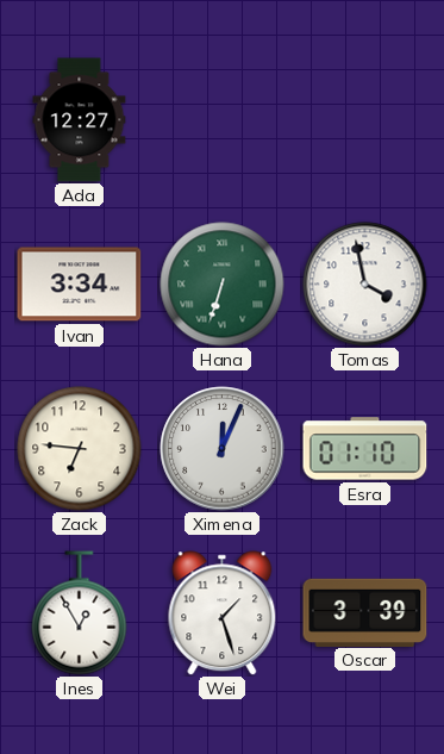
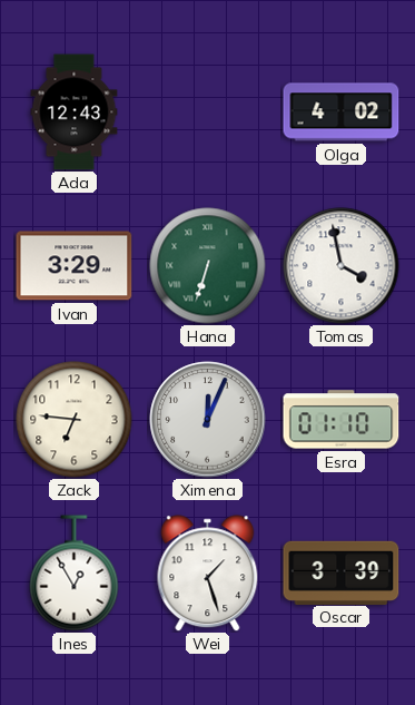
Ada: 12:27 -> 12:43
Olga: none -> 4:02
Ivan: 3:34 -> 3:29
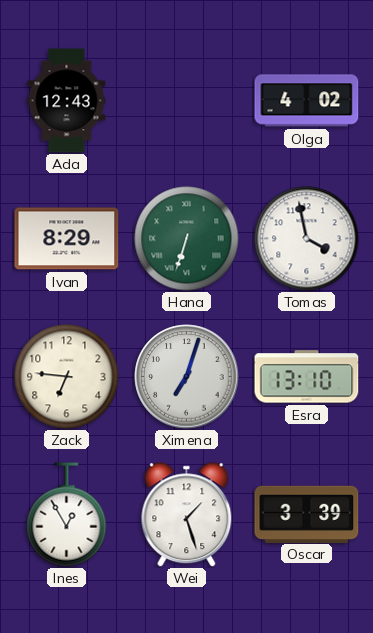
Ivan: 3:29 -> 8:29
Ximena: 12:04 -> 7:03
Esra: 01:10 -> 13:10
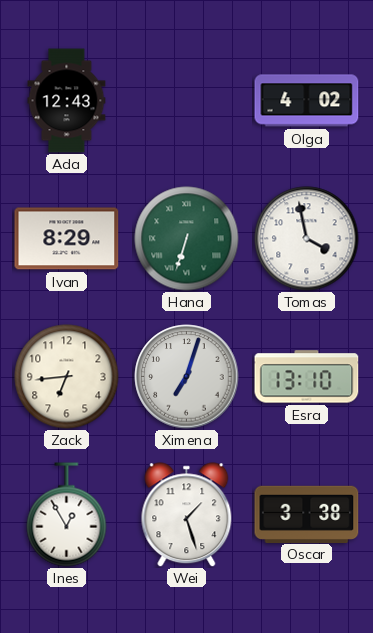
Zack: 6:46 -> 6:44
Oscar: 3:39 -> 3:38
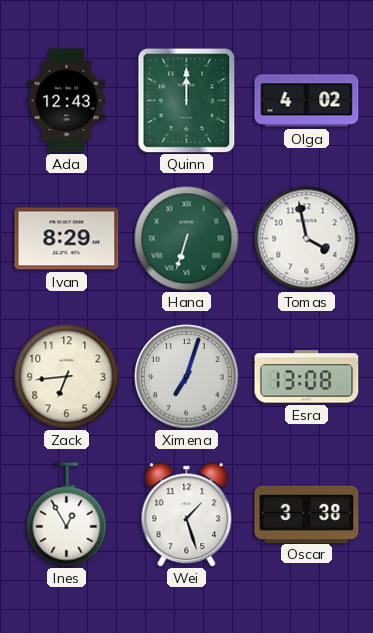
Quinn: none -> 12:00
Esra: 13:10 -> 13:08
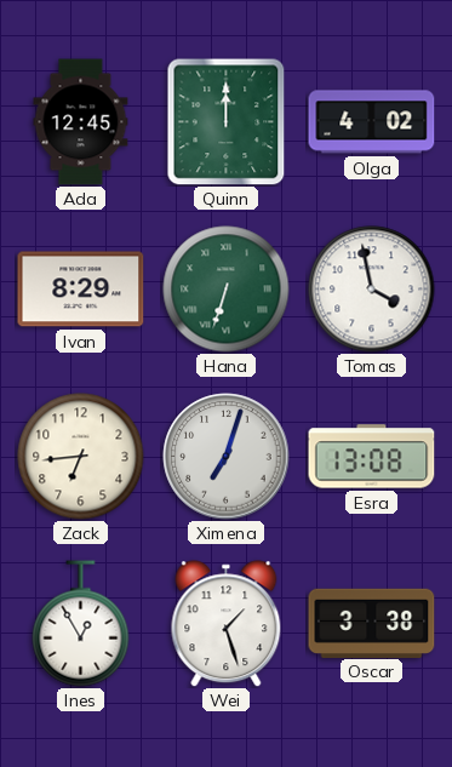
Ada: 12:43 -> 12:45
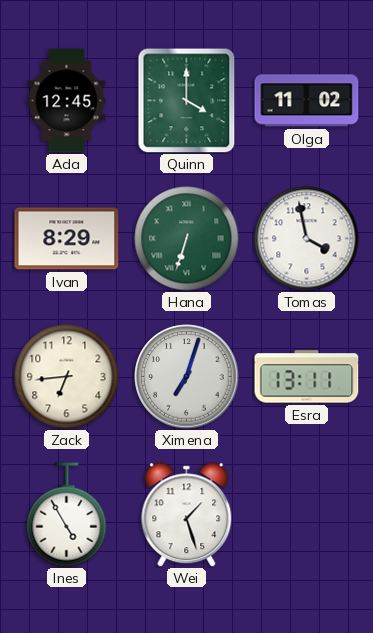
Quinn: 12:00 -> 4:00
Olga: 4:02 -> 11:02
Esra: 13:08 -> 13:11
Ines: 12:55 -> 4:55
Oscar: 3:38 -> none
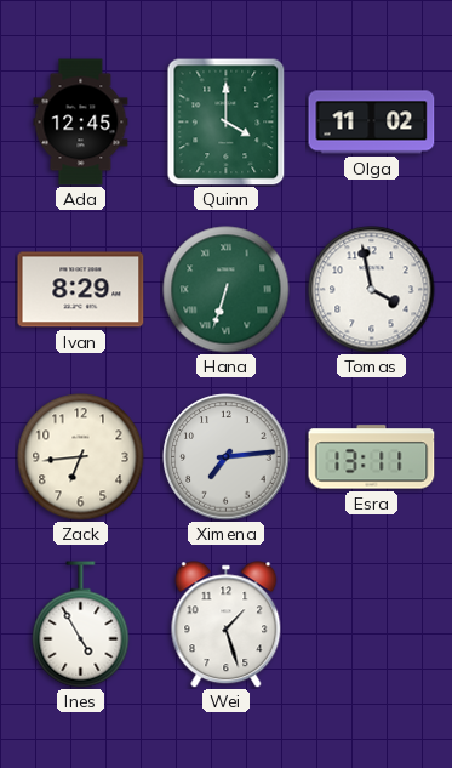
Ximena: 7:03 -> 7:14
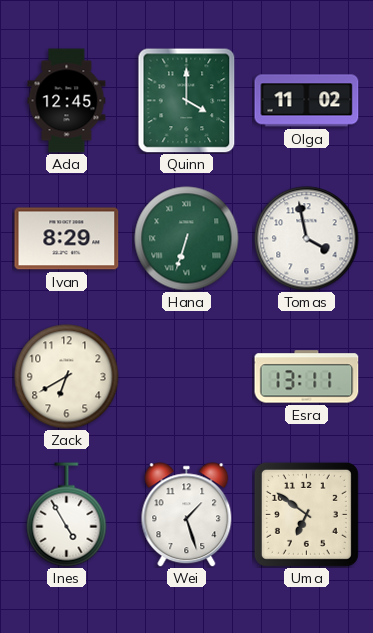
Zack: 6:44 -> 6:40
Ximena: 7:14 -> none
Uma: none -> 6:51
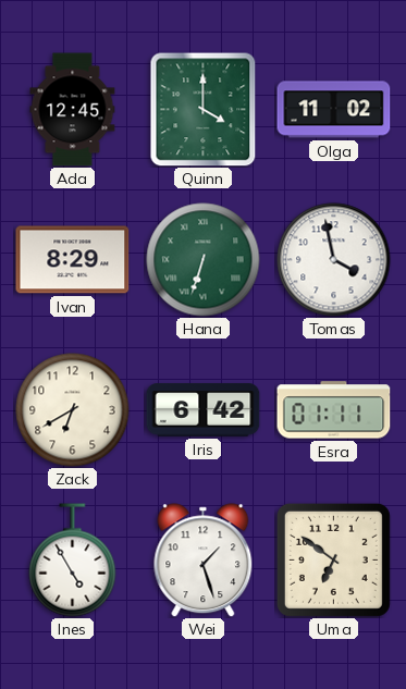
Iris: none -> 6:42
Esra: 13:11 -> 01:11
